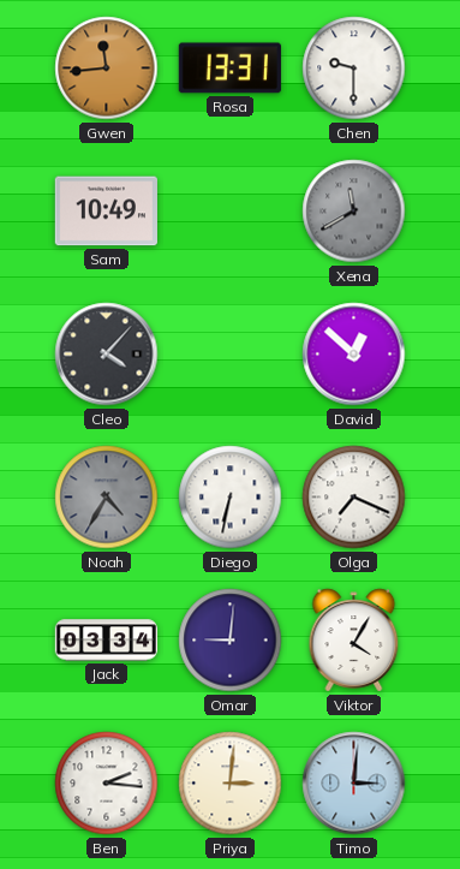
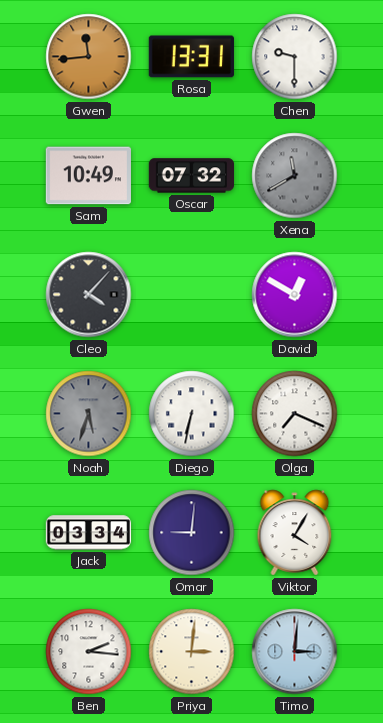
Oscar: none -> 07:32
David: 12:52 -> 12:50
Noah: 4:35 -> 5:33
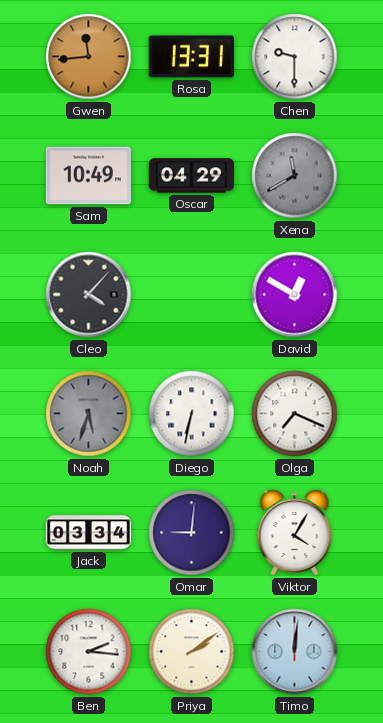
Oscar: 07:32 -> 04:29
Priya: 3:01 -> 2:09
Timo: 3:01 -> 12:01
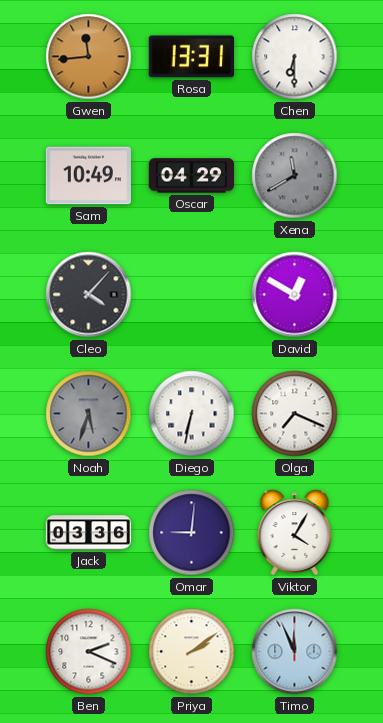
Chen: 9:30 -> 6:30
Jack: 03:34 -> 03:36
Ben: 2:16 -> 2:19
Timo: 12:01 -> 11:56
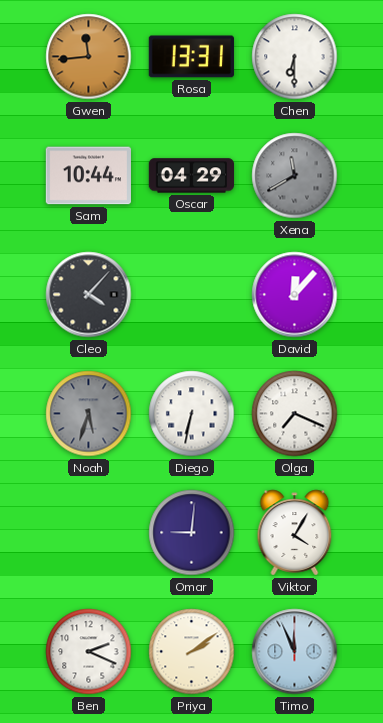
Sam: 10:49 -> 10:44
David: 12:50 -> 12:07
Jack: 03:36 -> none
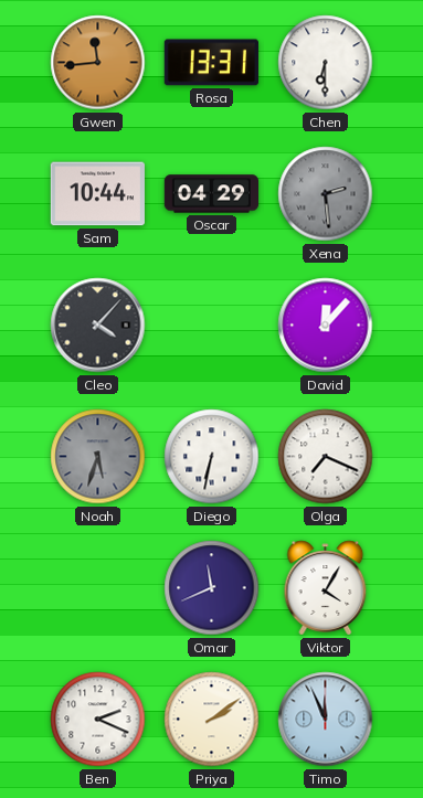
Xena: 11:40 -> 2:29
Omar: 9:01 -> 11:41
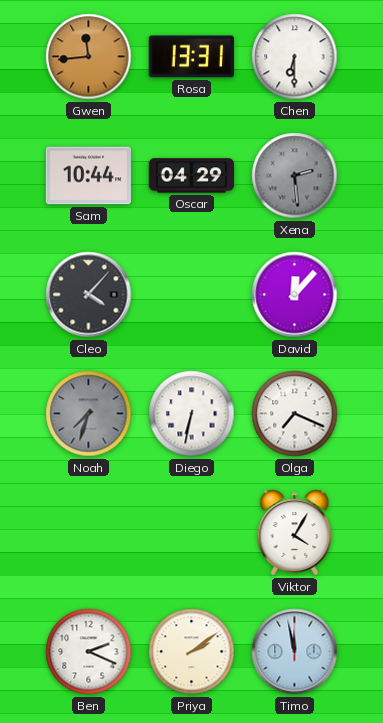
Noah: 5:33 -> 7:33
Omar: 11:41 -> none
Timo: 11:56 -> 11:58
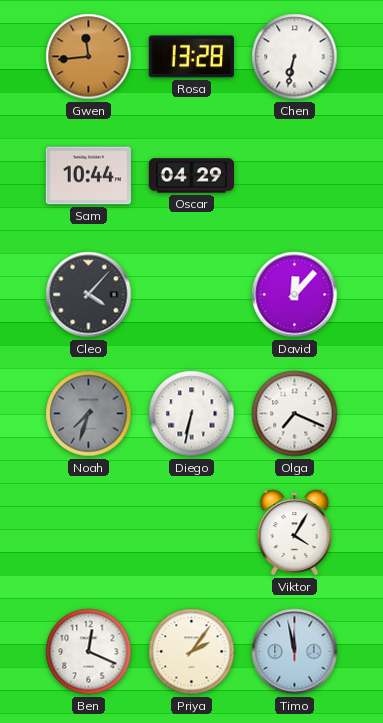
Rosa: 13:31 -> 13:28
Chen: 6:30 -> 6:32
Xena: 2:29 -> none
Ben: 2:19 -> 12:19
Priya: 2:09 -> 2:06
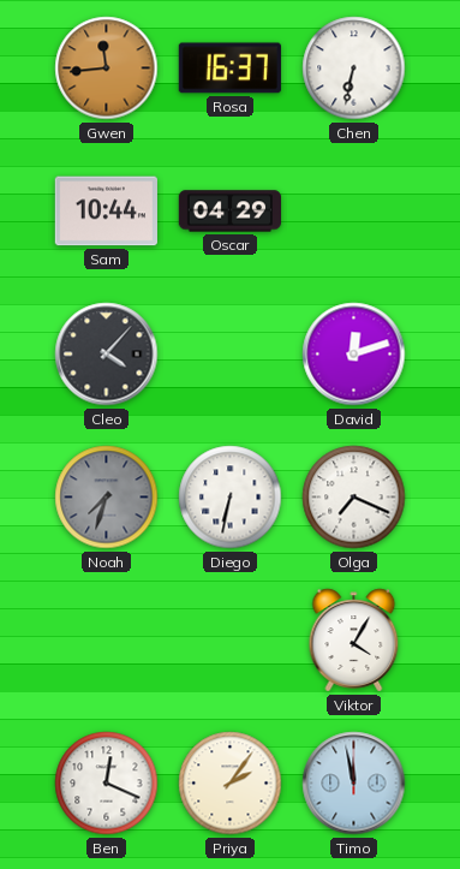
Rosa: 13:28 -> 16:37
David: 12:07 -> 12:12
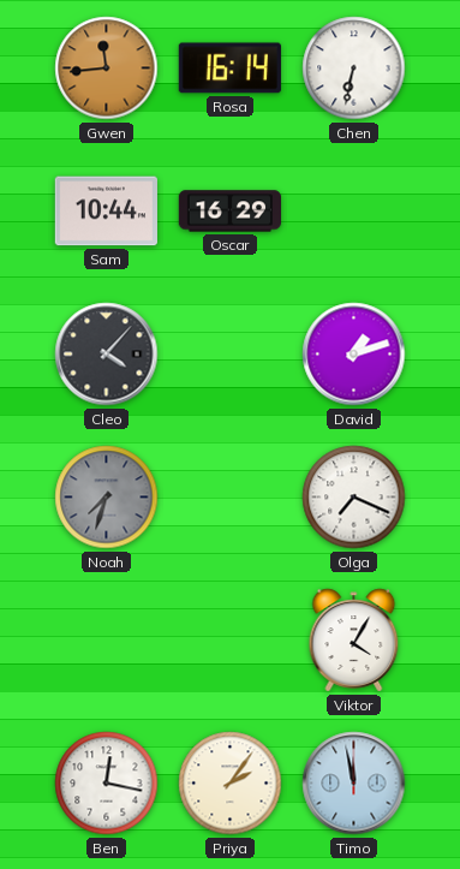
Rosa: 16:37 -> 16:14
Oscar: 04:29 -> 16:29
David: 12:12 -> 1:12
Diego: 6:32 -> none
Ben: 12:19 -> 12:17
